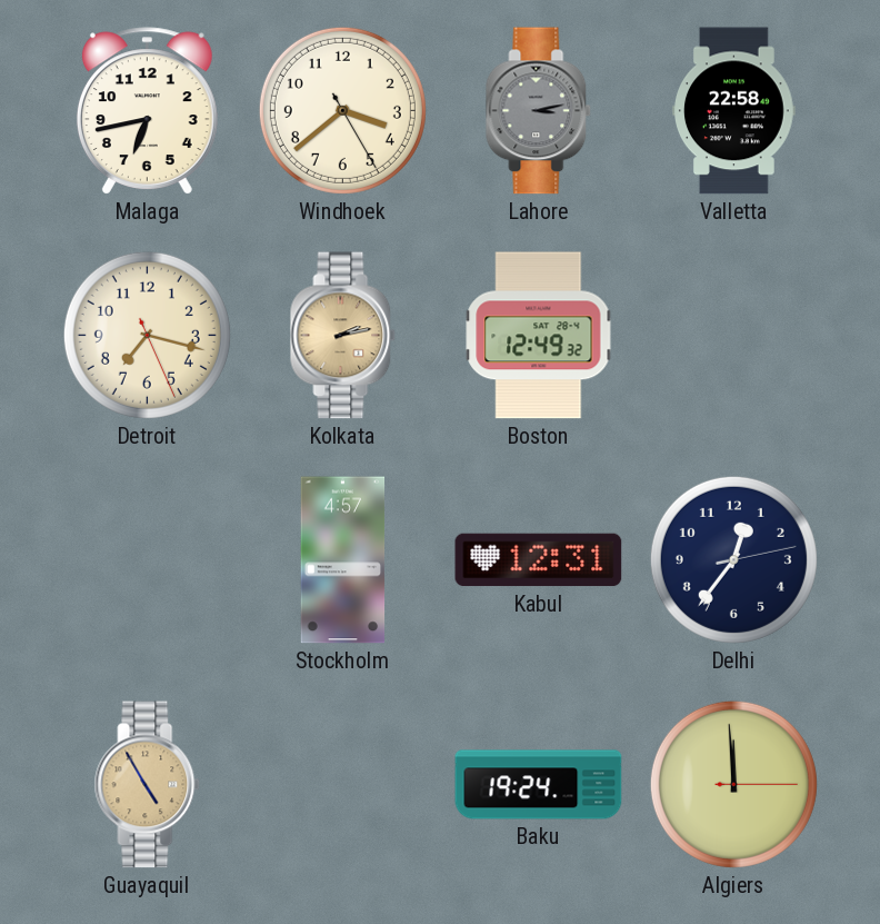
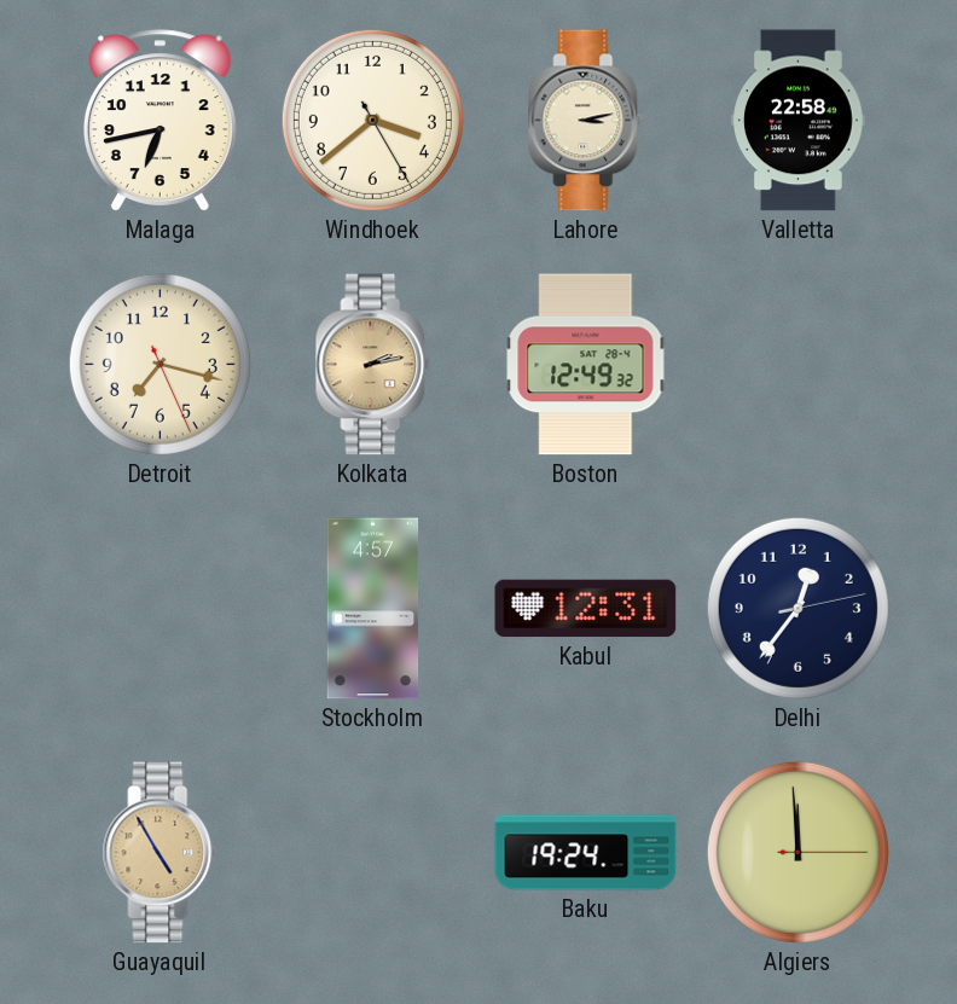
Lahore dial: grey -> cream
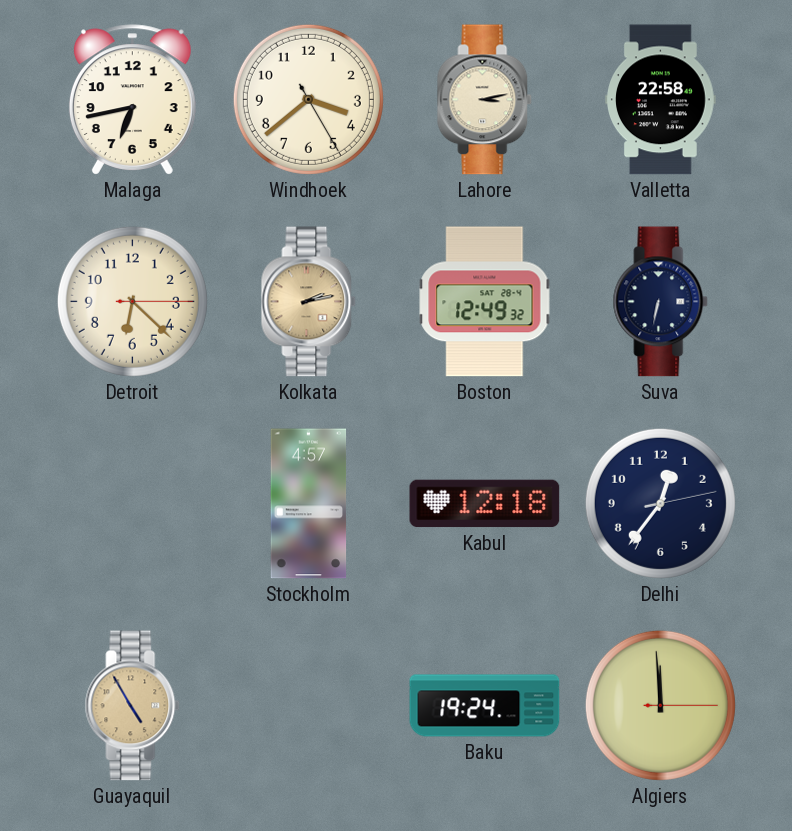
Detroit: 7:17 -> 6:22
Suva: none -> 6:32
Kabul: 12:31 -> 12:18
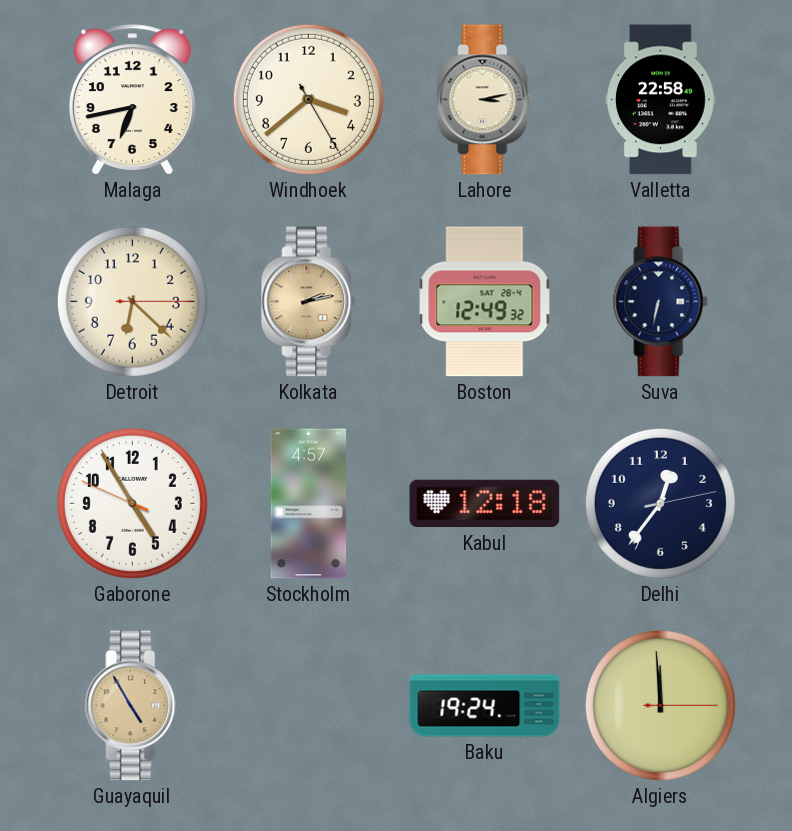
Gaborone: none -> 4:54
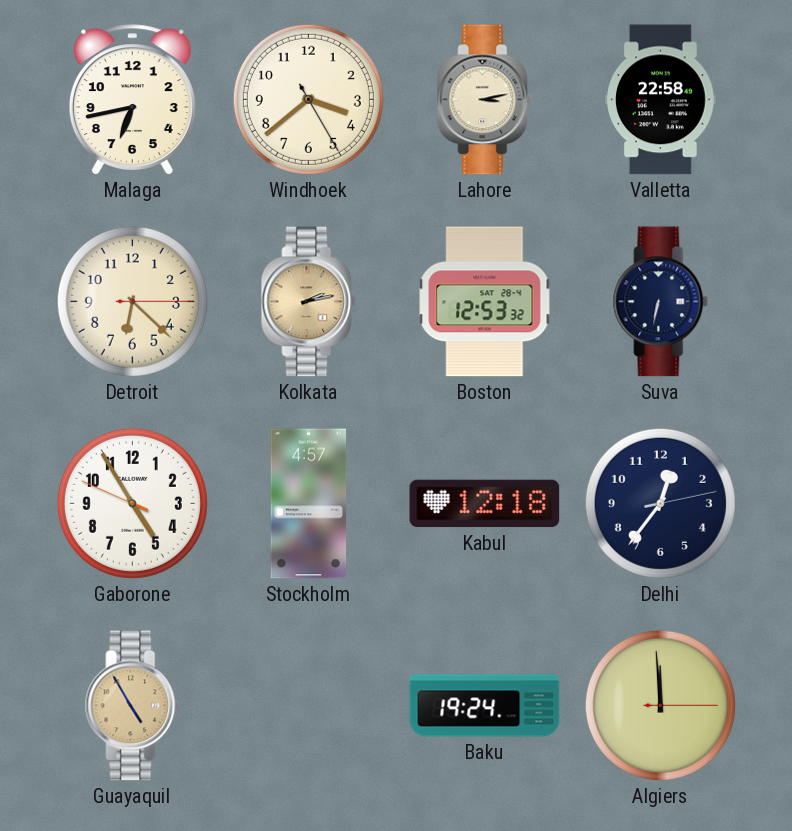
Boston: 12:49 -> 12:53
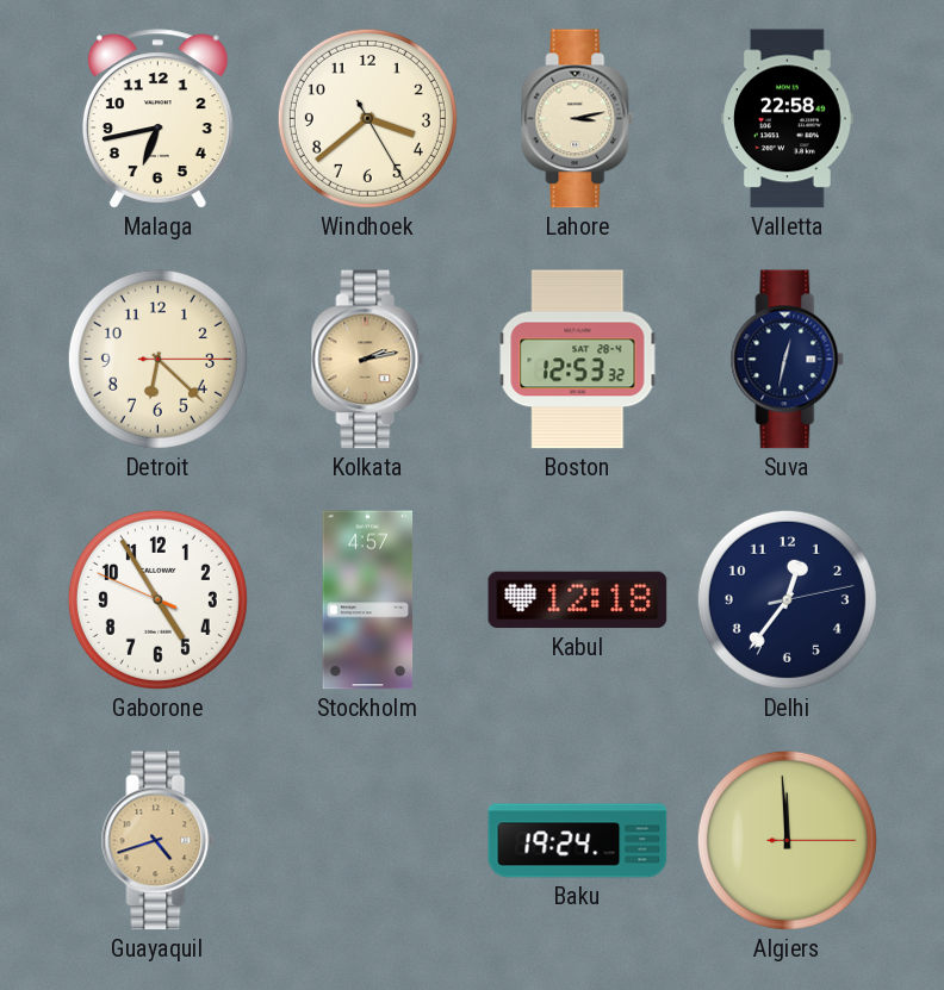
Suva: 6:32 -> 12:32
Guayaquil: 4:55 -> 4:42
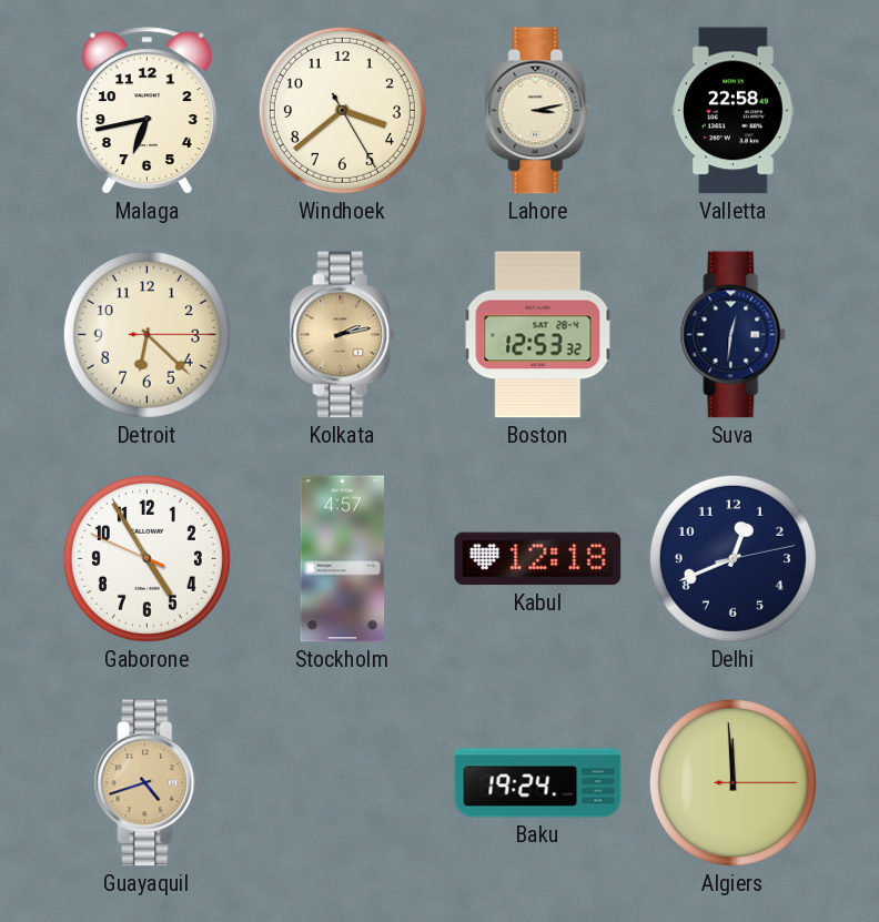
Suva: 12:32 -> 12:31
Delhi: 12:36 -> 12:41
